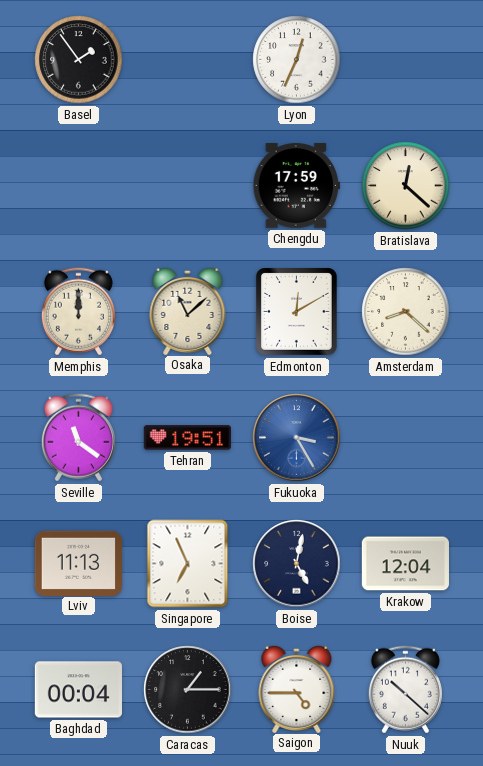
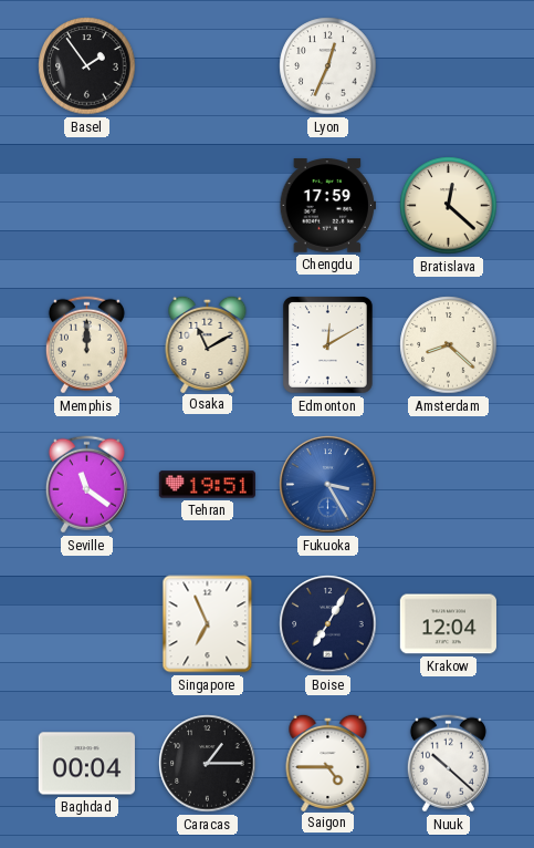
Osaka: 11:08 -> 11:10
Lviv: 11:13 -> none
Boise: 5:02 -> 7:05
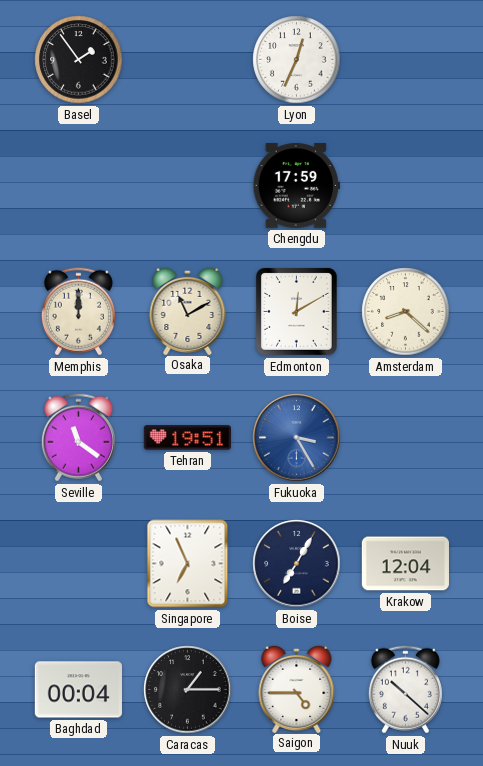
Bratislava: 12:22 -> none
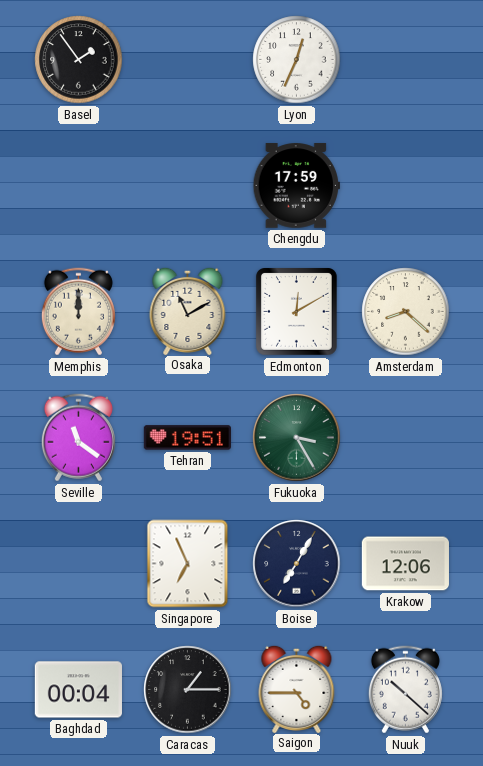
Fukuoka dial: blue -> green
Krakow: 12:04 -> 12:06
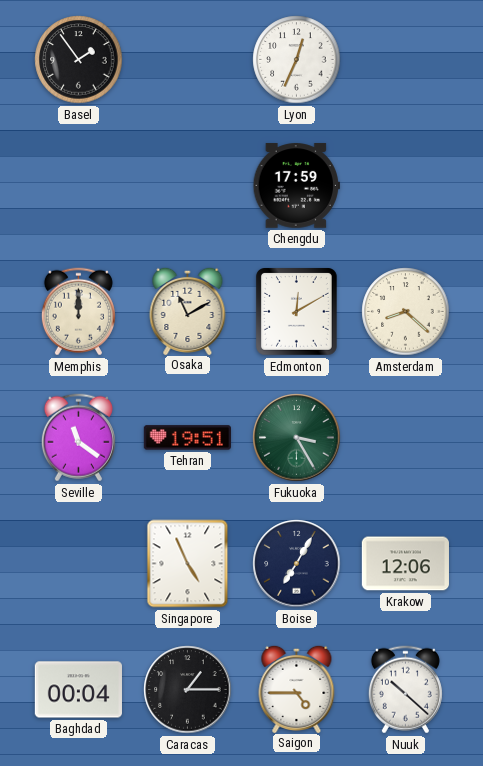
Singapore: 6:56 -> 4:56
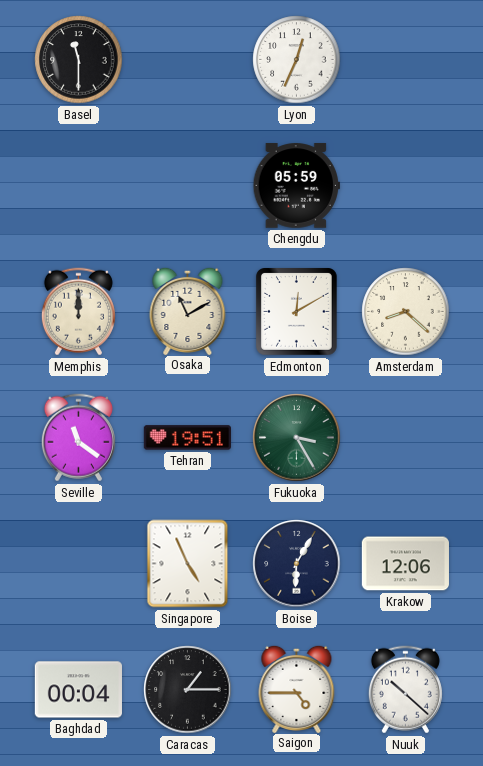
Basel: 1:54 -> 11:30
Chengdu: 17:59 -> 05:59
Boise: 7:05 -> 6:05
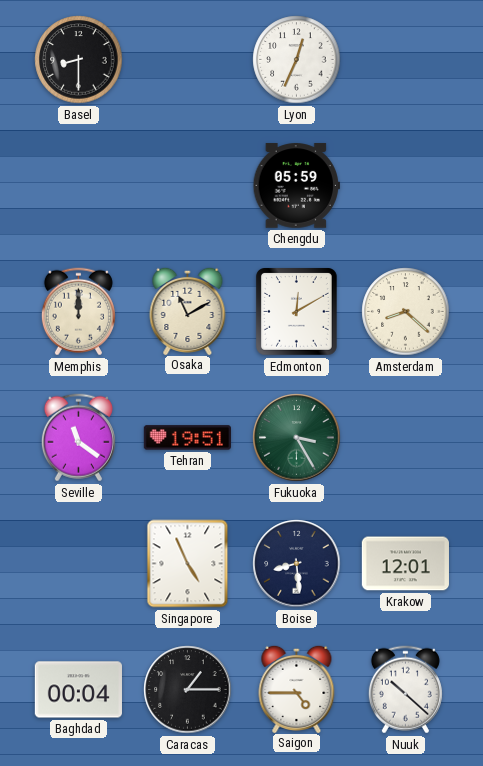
Basel: 11:30 -> 8:30
Boise: 6:05 -> 8:29
Krakow: 12:06 -> 12:01
